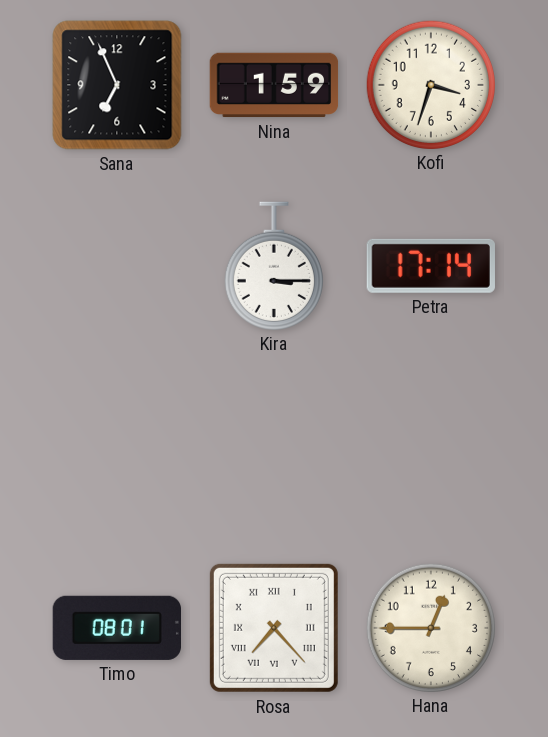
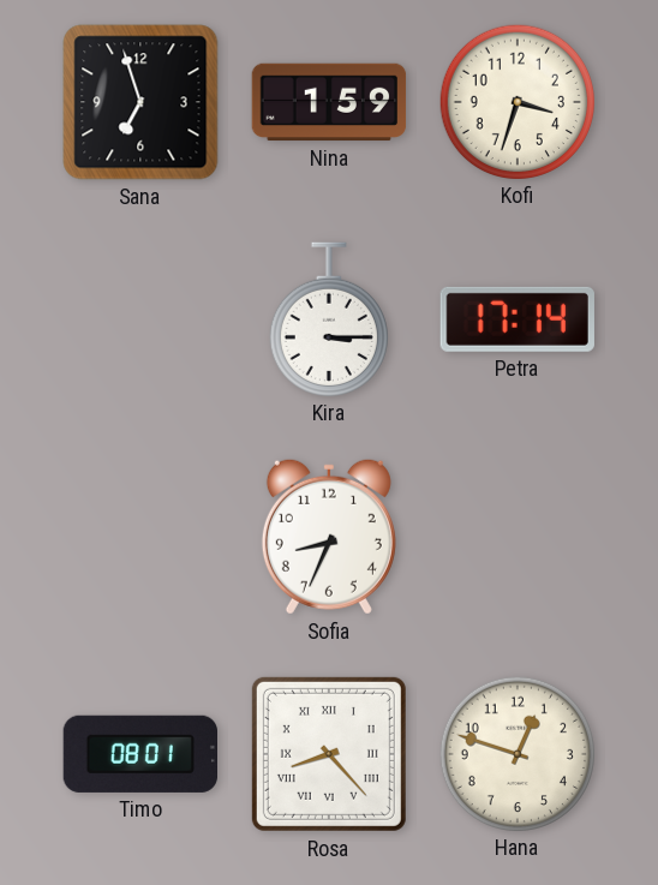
Sana: 6:56 -> 6:57
Sofia: none -> 8:34
Rosa: 7:23 -> 8:23
Hana: 12:45 -> 12:48
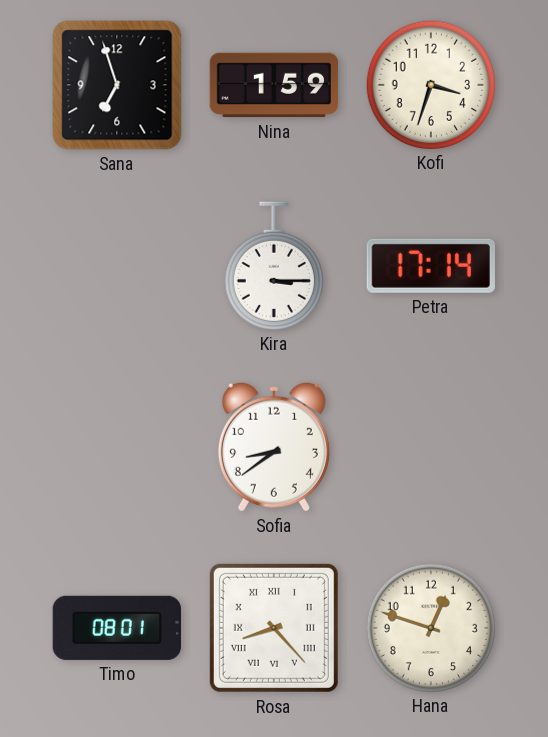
Sofia: 8:34 -> 8:39
